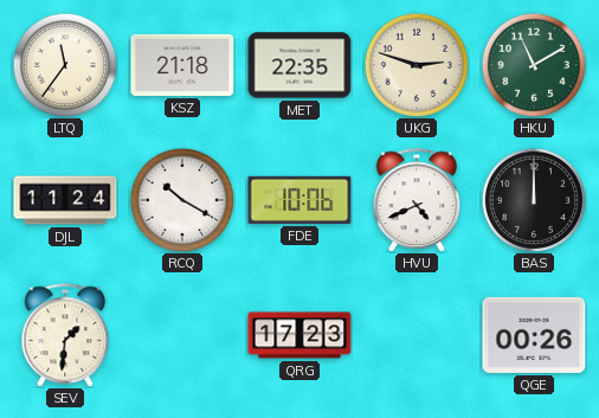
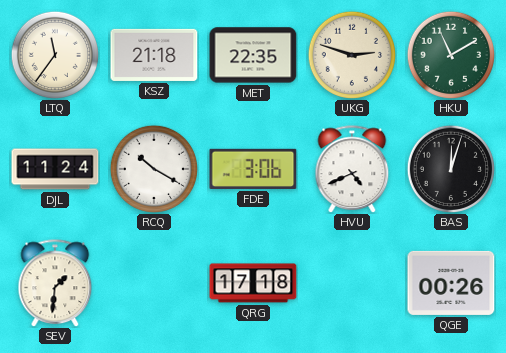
FDE: 10:06 -> 3:06
BAS: 12:00 -> 12:03
QRG: 17:23 -> 17:18
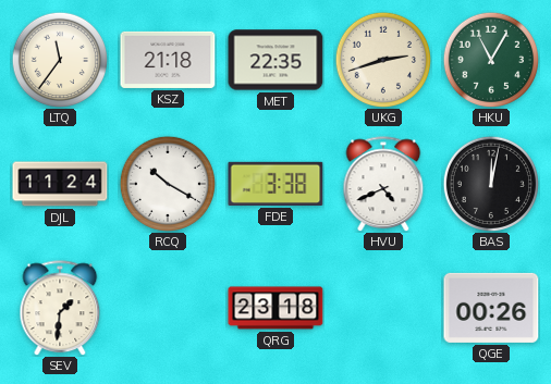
UKG: 2:48 -> 2:42
HKU: 11:10 -> 11:05
FDE: 3:06 -> 3:38
BAS: 12:03 -> 12:02
QRG: 17:18 -> 23:18
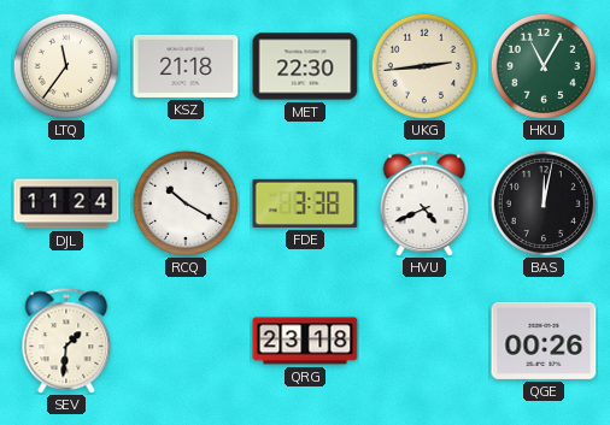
MET: 22:35 -> 22:30
UKG: 2:42 -> 2:44
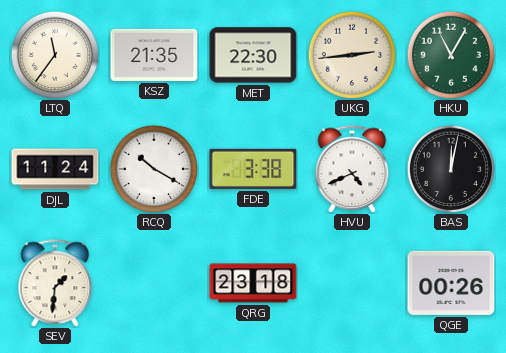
KSZ: 21:18 -> 21:35
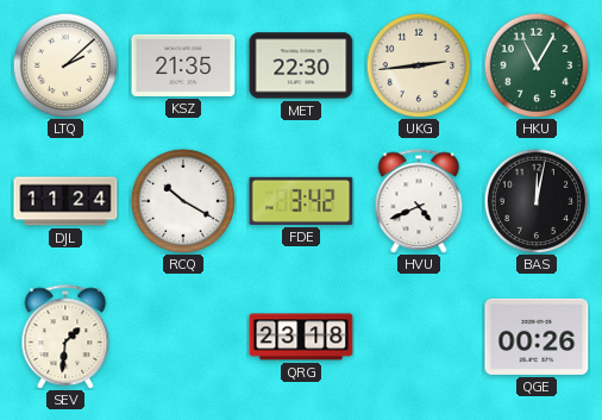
LTQ: 11:36 -> 2:08
FDE: 3:38 -> 3:42
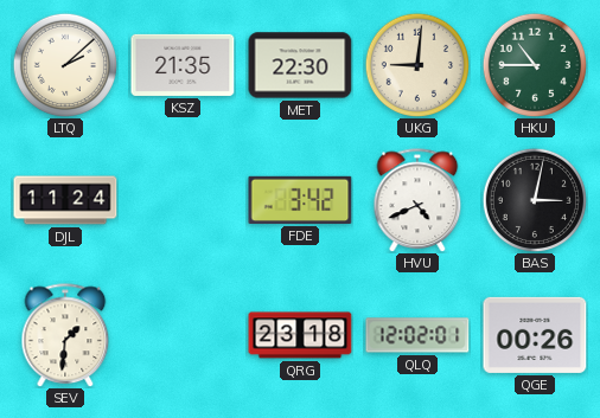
UKG: 2:44 -> 9:01
HKU: 11:05 -> 10:45
RCQ: 10:20 -> none
BAS: 12:02 -> 3:02
QLQ: none -> 12:02
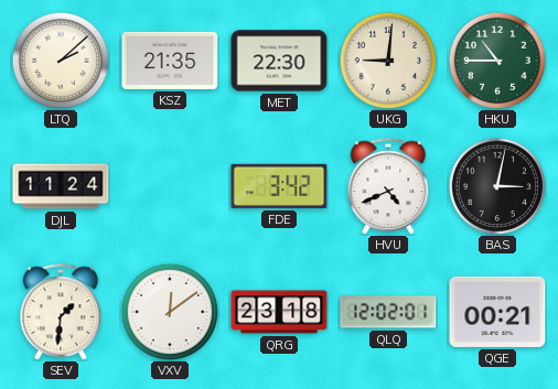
VXV: none -> 12:09
QGE: 00:26 -> 00:21
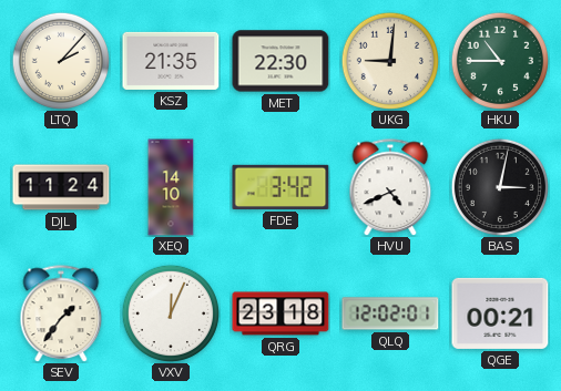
LTQ: 2:08 -> 2:07
XEQ: none -> 14:10
SEV: 1:31 -> 1:36
VXV: 12:09 -> 12:04
